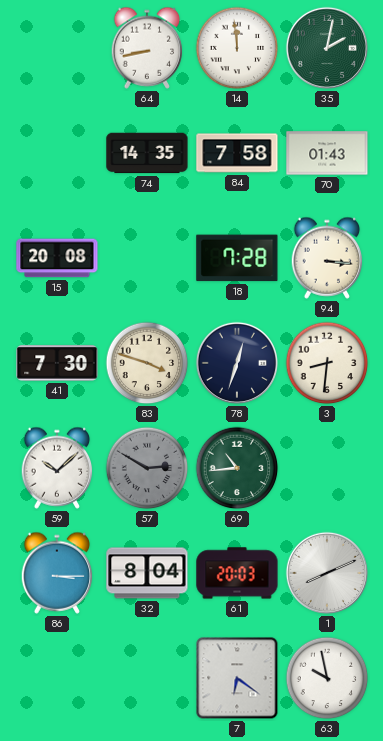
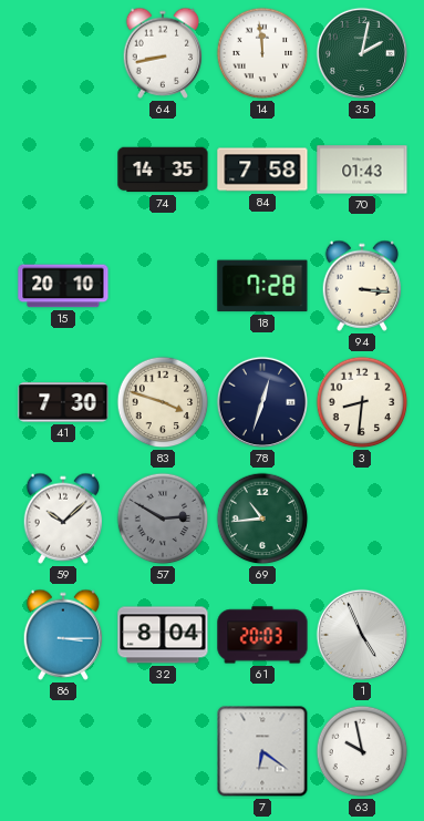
15: 20:08 -> 20:10
1: 8:11 -> 4:56
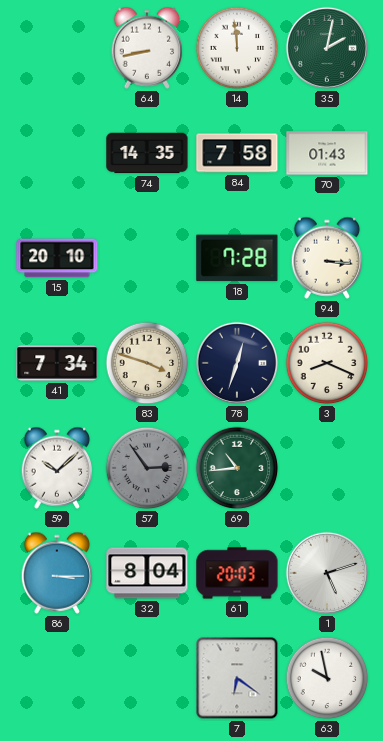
41: 7:30 -> 7:34
3: 8:31 -> 8:19
57: 2:50 -> 2:54
1: 4:56 -> 5:12
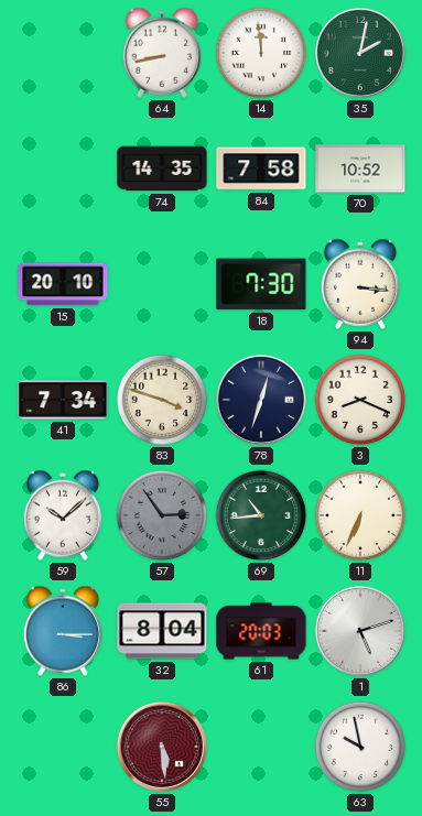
70: 01:43 -> 10:52
18: 7:28 -> 7:30
11: none -> 6:34
55: none -> 5:29
7: 6:21 -> none
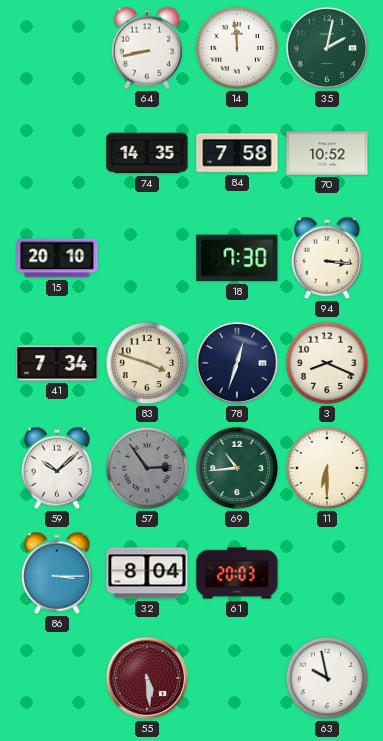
11: 6:34 -> 6:30
1: 5:12 -> none
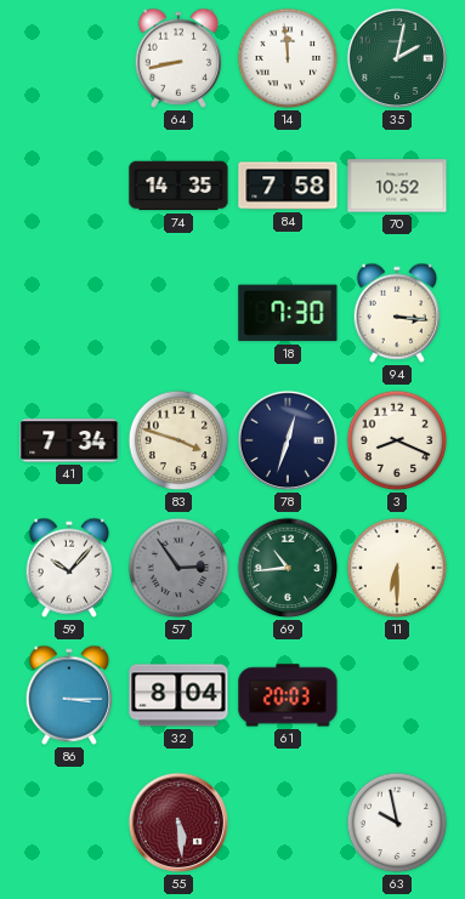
15: 20:10 -> none
59: 10:08 -> 10:07
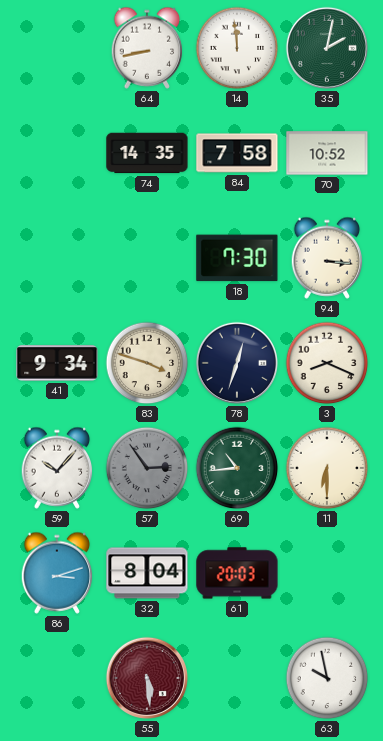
41: 7:34 -> 9:34
86: 3:15 -> 3:12
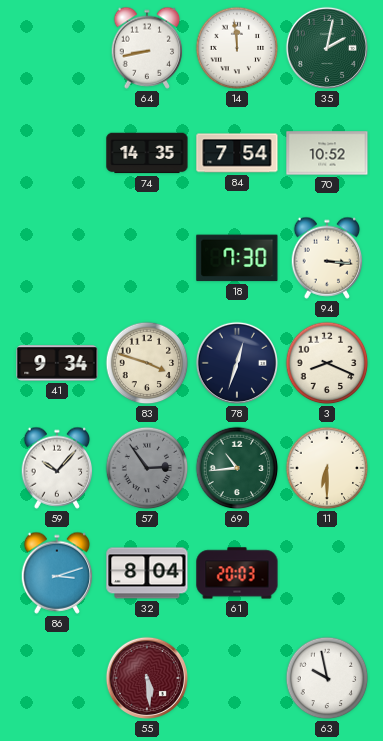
84: 7:58 -> 7:54
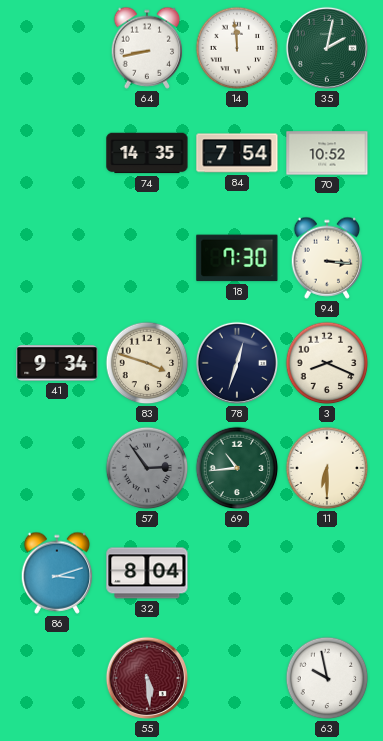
59: 10:07 -> none
61: 20:03 -> none
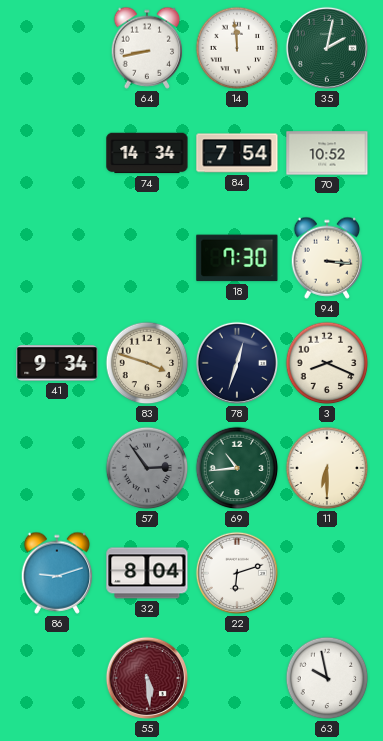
74: 14:35 -> 14:34
86: 3:12 -> 9:12
22: none -> 6:12
